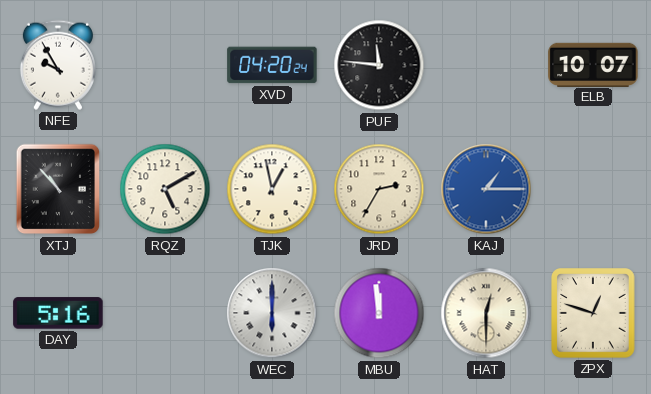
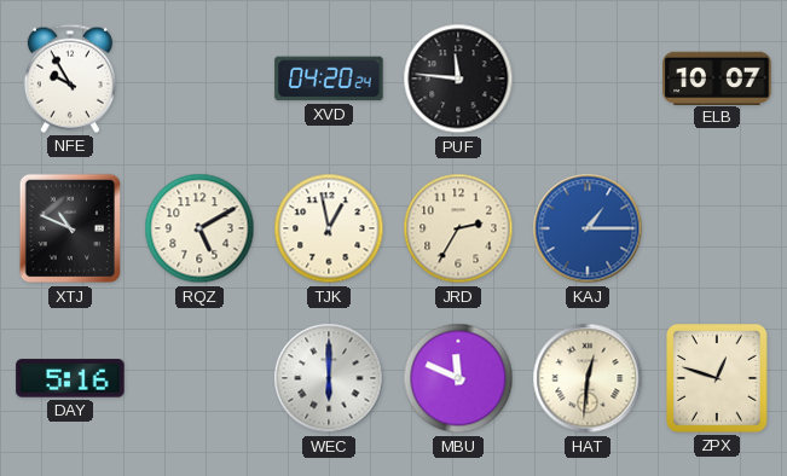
XTJ: 10:53 -> 10:49
MBU: 11:59 -> 11:49
HAT: 12:30 -> 12:31
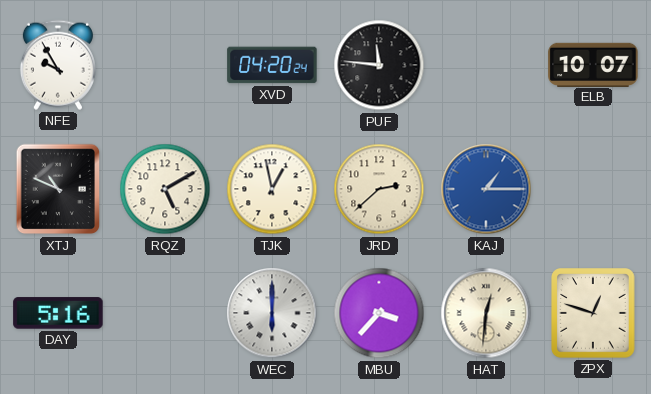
JRD: 2:35 -> 2:38
MBU: 11:49 -> 3:37
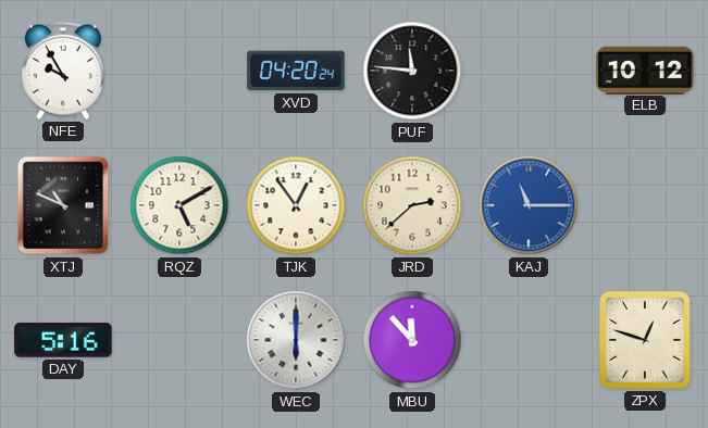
ELB: 10:07 -> 10:12
TJK: 12:58 -> 12:54
KAJ: 1:15 -> 11:15
MBU: 3:37 -> 11:53
HAT: 12:31 -> none
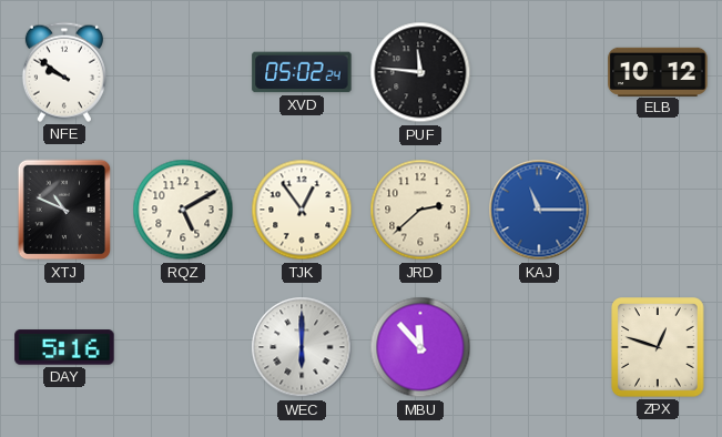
NFE: 9:55 -> 9:51
XVD: 04:20 -> 05:02
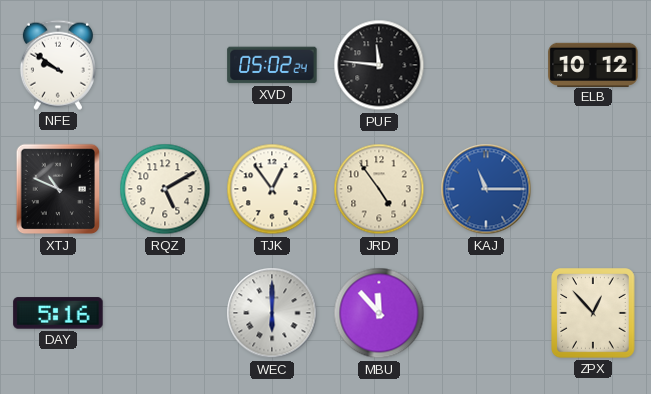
JRD: 2:38 -> 4:54
ZPX: 12:48 -> 12:53
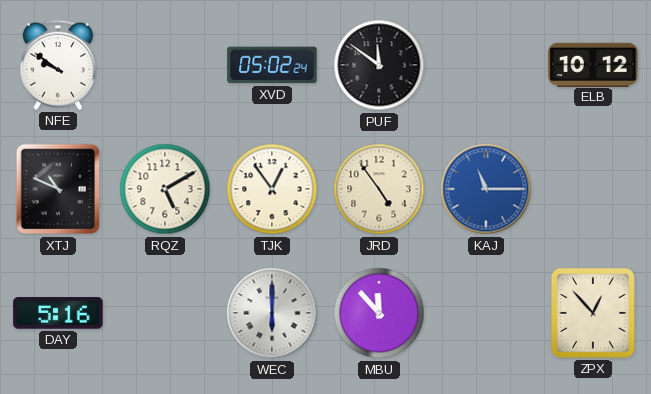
PUF: 11:46 -> 11:51
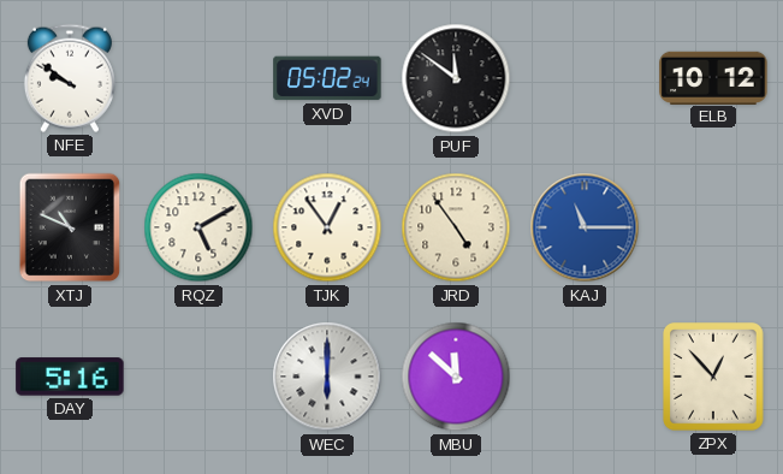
MBU: 11:53 -> 11:52
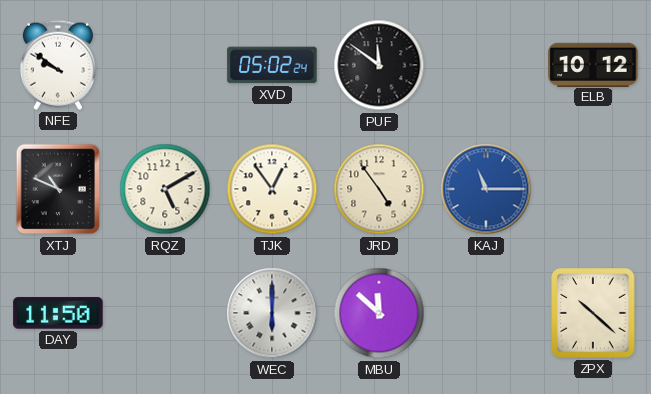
DAY: 5:16 -> 11:50
ZPX: 12:53 -> 10:22
